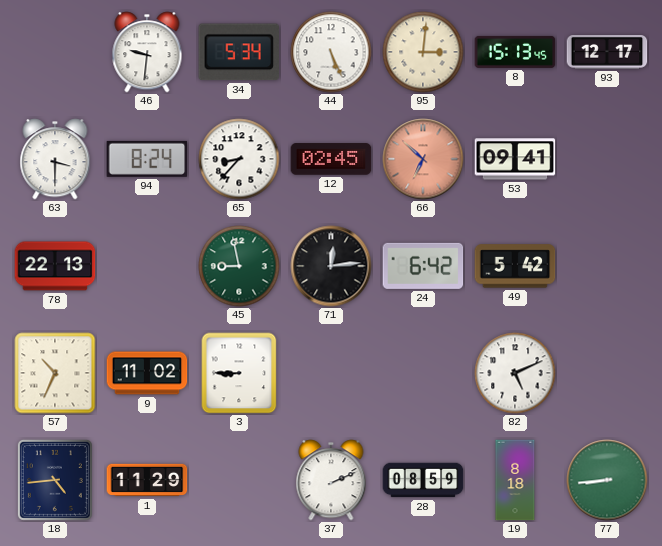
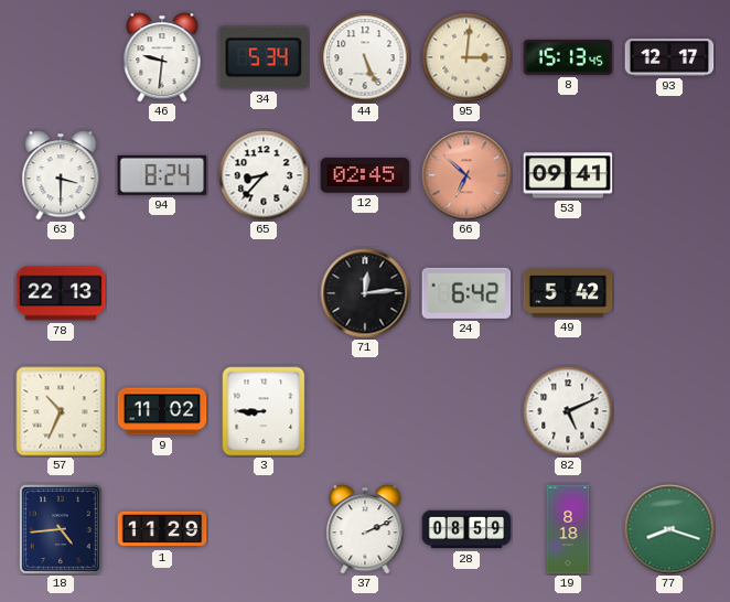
45: 8:58 -> none
77: 8:44 -> 8:18
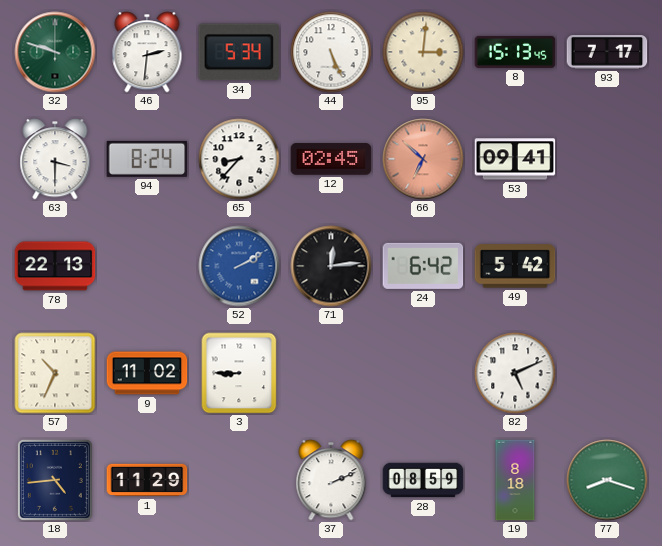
32: none -> 9:48
46: 9:31 -> 2:31
93: 12:17 -> 7:17
52: none -> 2:10
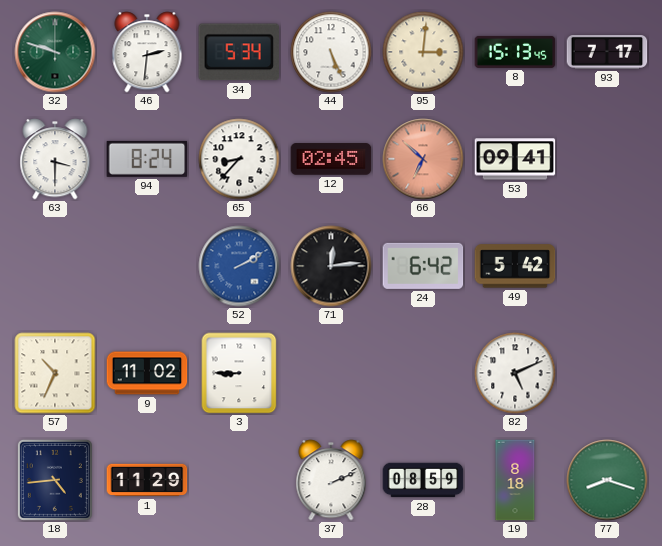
78: 22:13 -> none
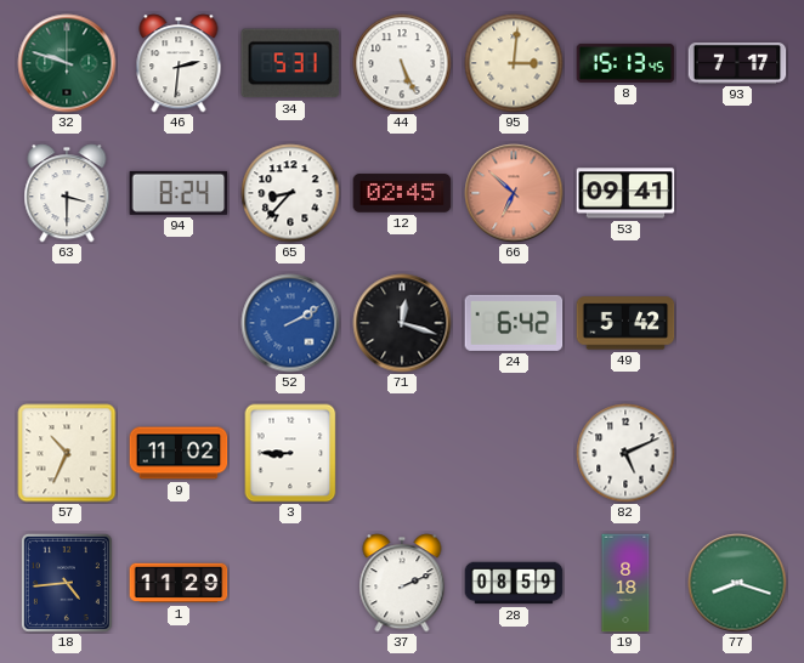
34: 5:34 -> 5:31
71: 12:14 -> 12:18
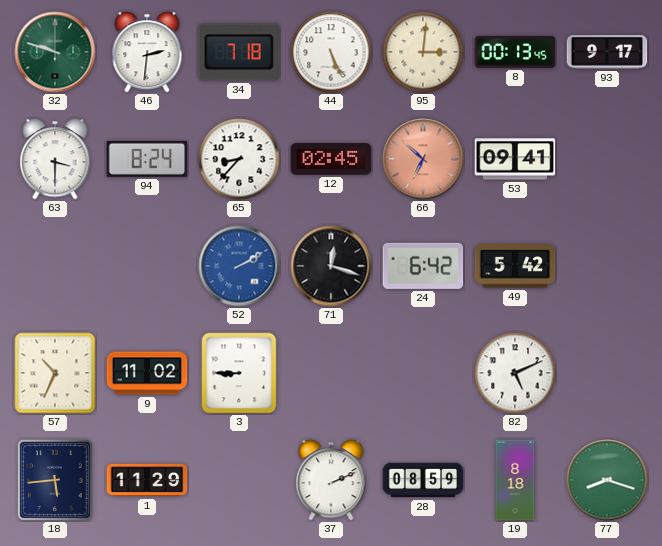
34: 5:31 -> 7:18
8: 15:13 -> 00:13
93: 7:17 -> 9:17
18: 4:44 -> 5:44
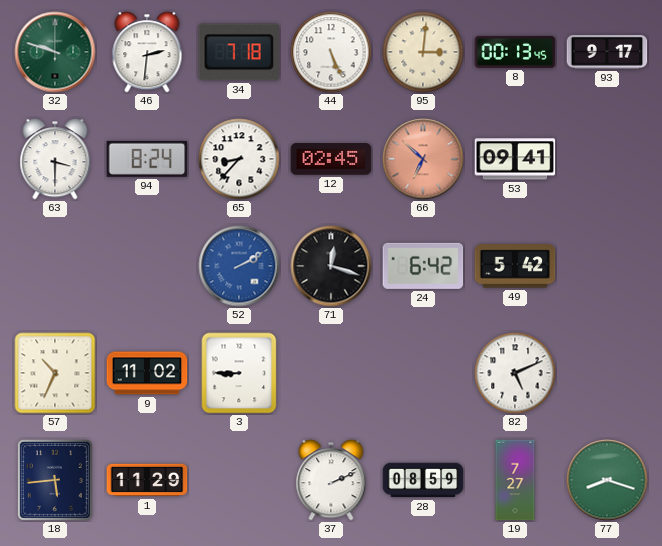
19: 8:18 -> 7:27
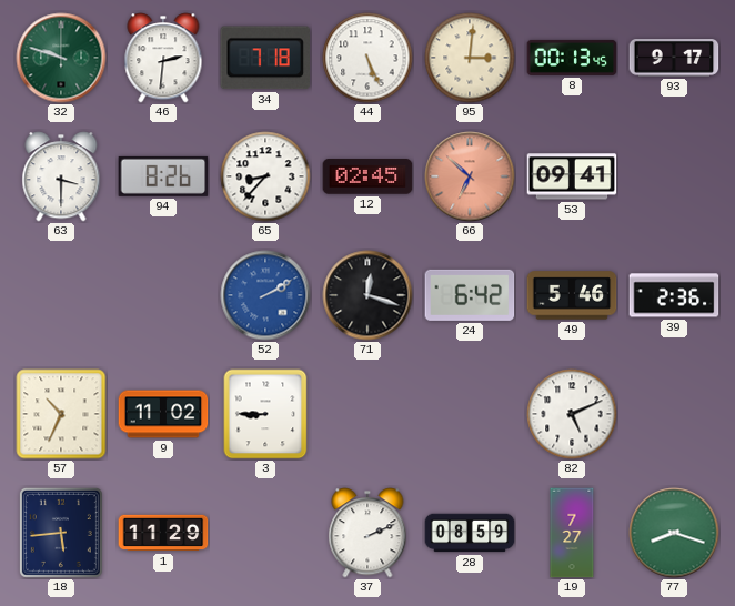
94: 8:24 -> 8:26
49: 5:42 -> 5:46
39: none -> 2:36
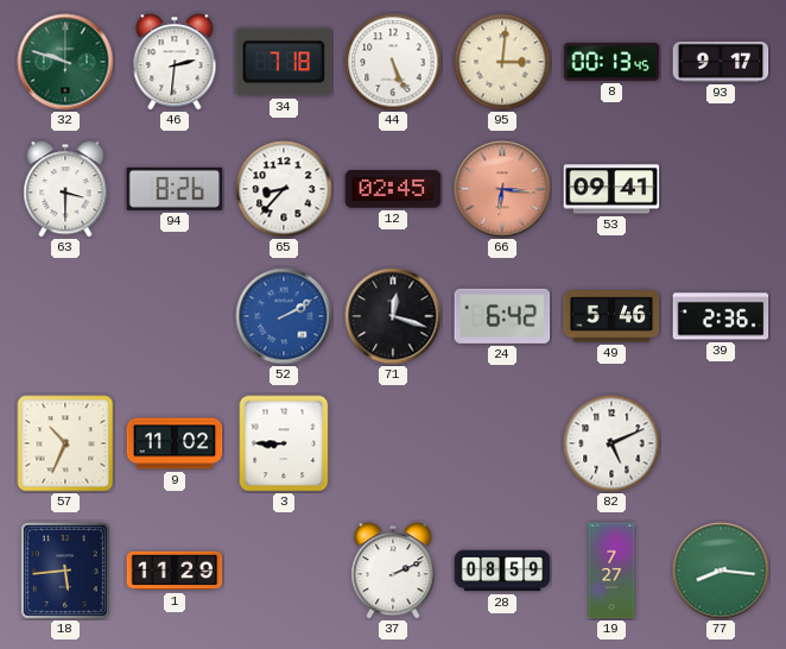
66: 6:52 -> 6:16
77: 8:18 -> 8:16
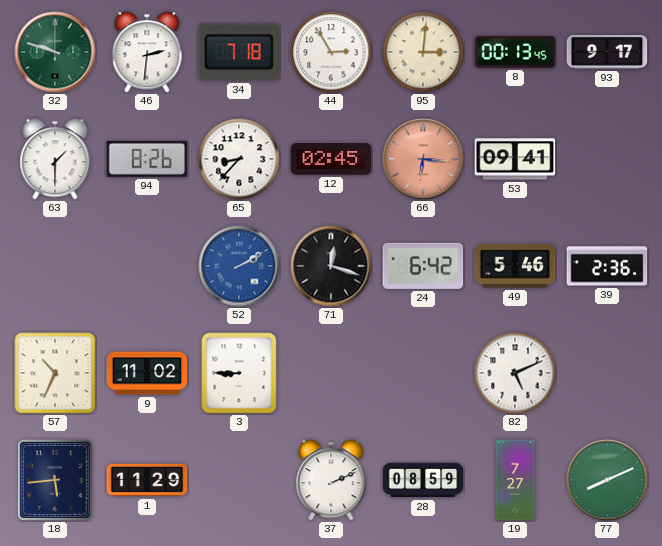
44: 5:26 -> 2:55
63: 3:30 -> 1:30
77: 8:16 -> 8:11
